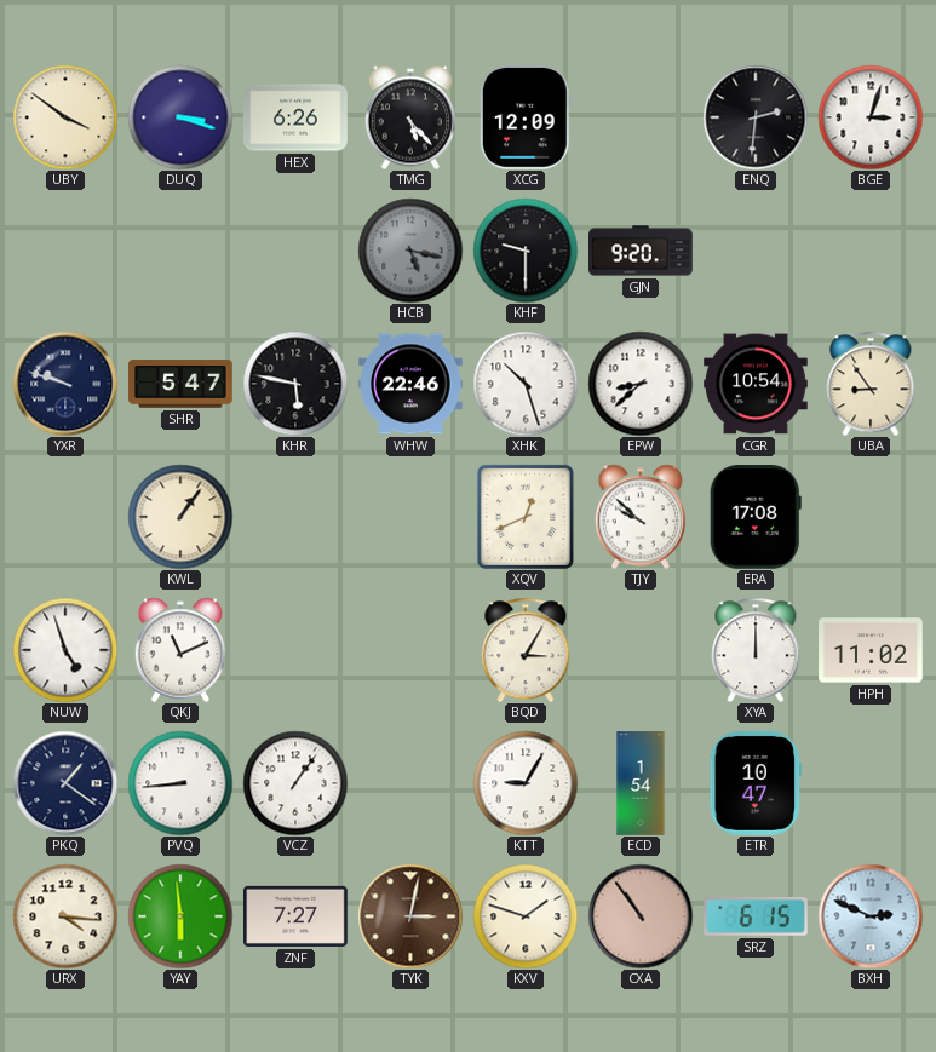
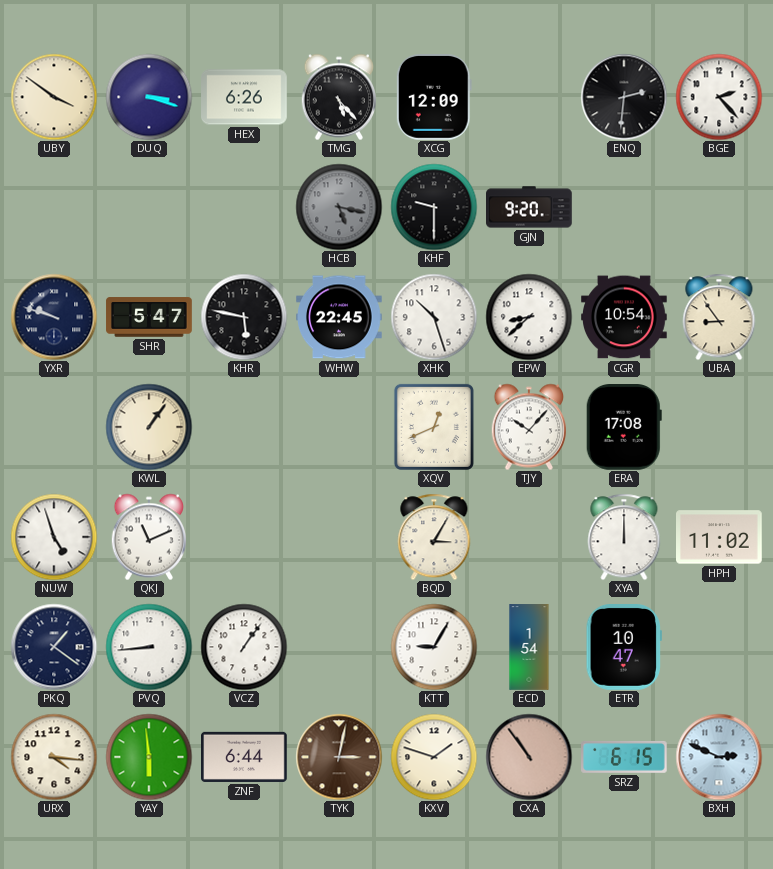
BGE: 3:03 -> 2:23
WHW: 22:46 -> 22:45
TJY: 9:52 -> 10:07
ZNF: 7:27 -> 6:44
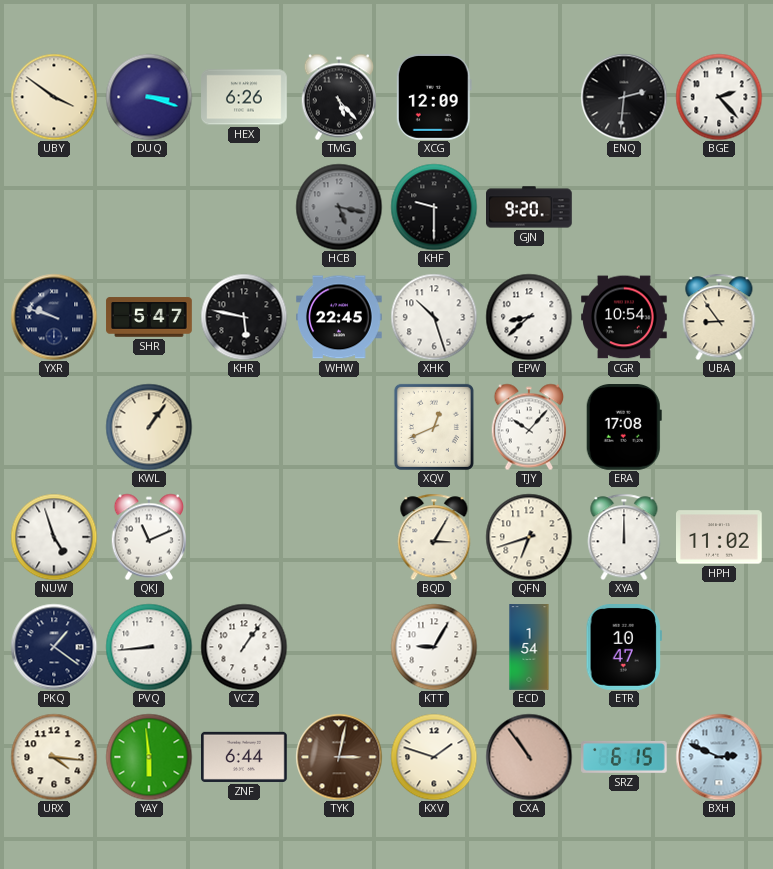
QFN: none -> 6:42
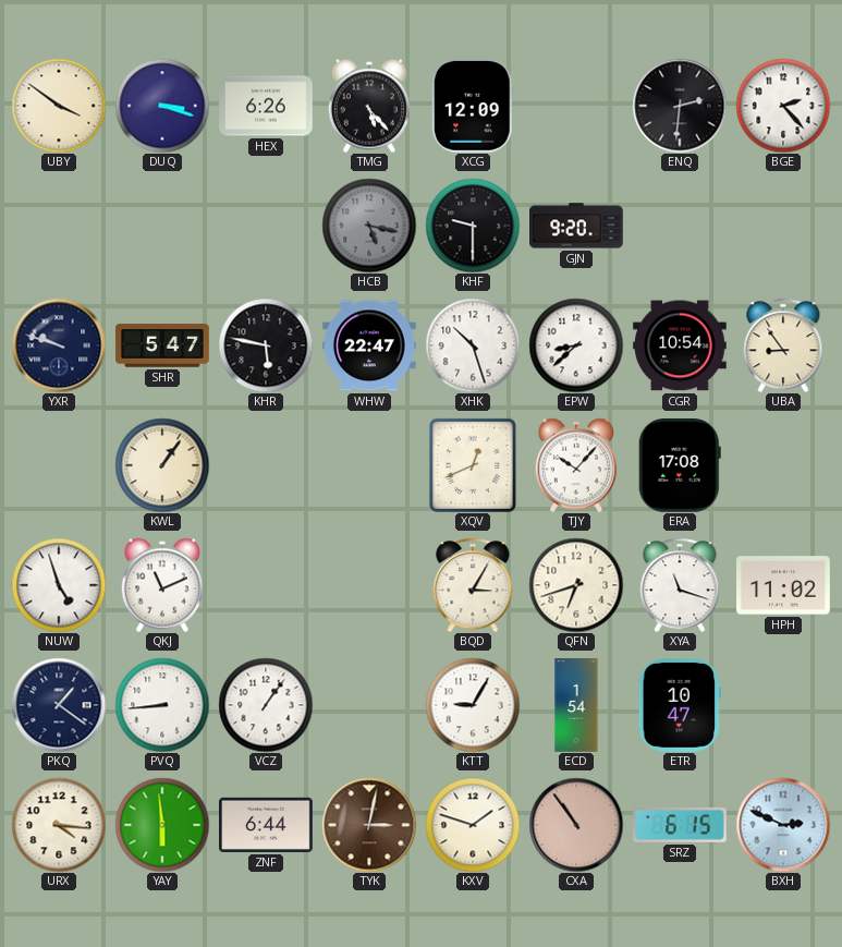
WHW: 22:45 -> 22:47
XYA: 12:00 -> 11:18
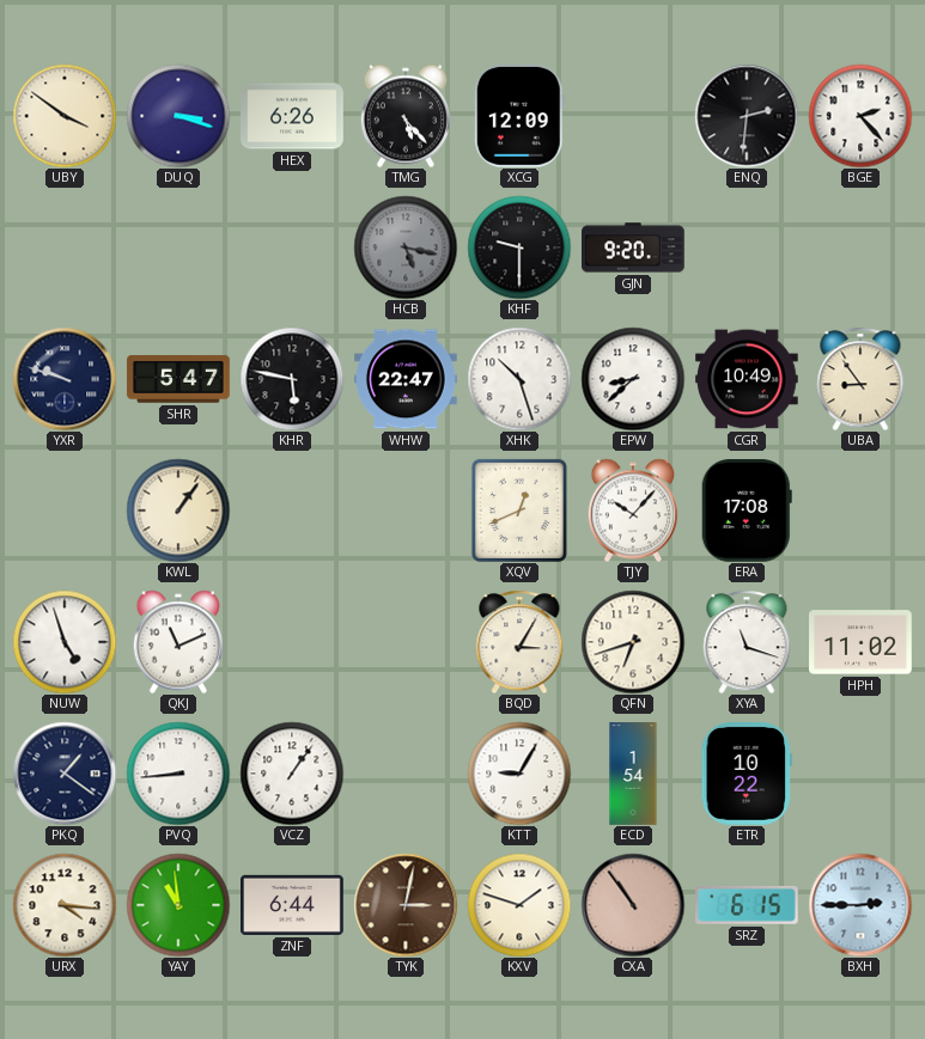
CGR: 10:54 -> 10:49
ETR: 10:47 -> 10:22
YAY: 5:59 -> 10:59
BXH: 2:49 -> 2:45
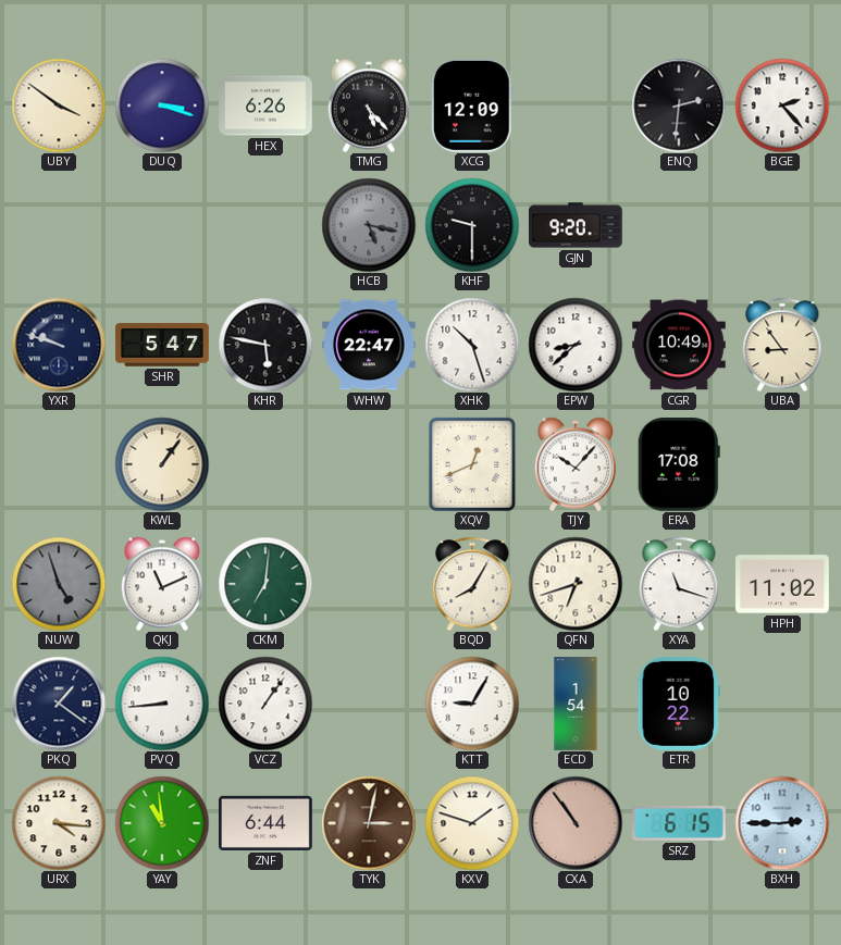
NUW dial: white -> grey
CKM: none -> 7:01
BQD: 3:05 -> 8:05
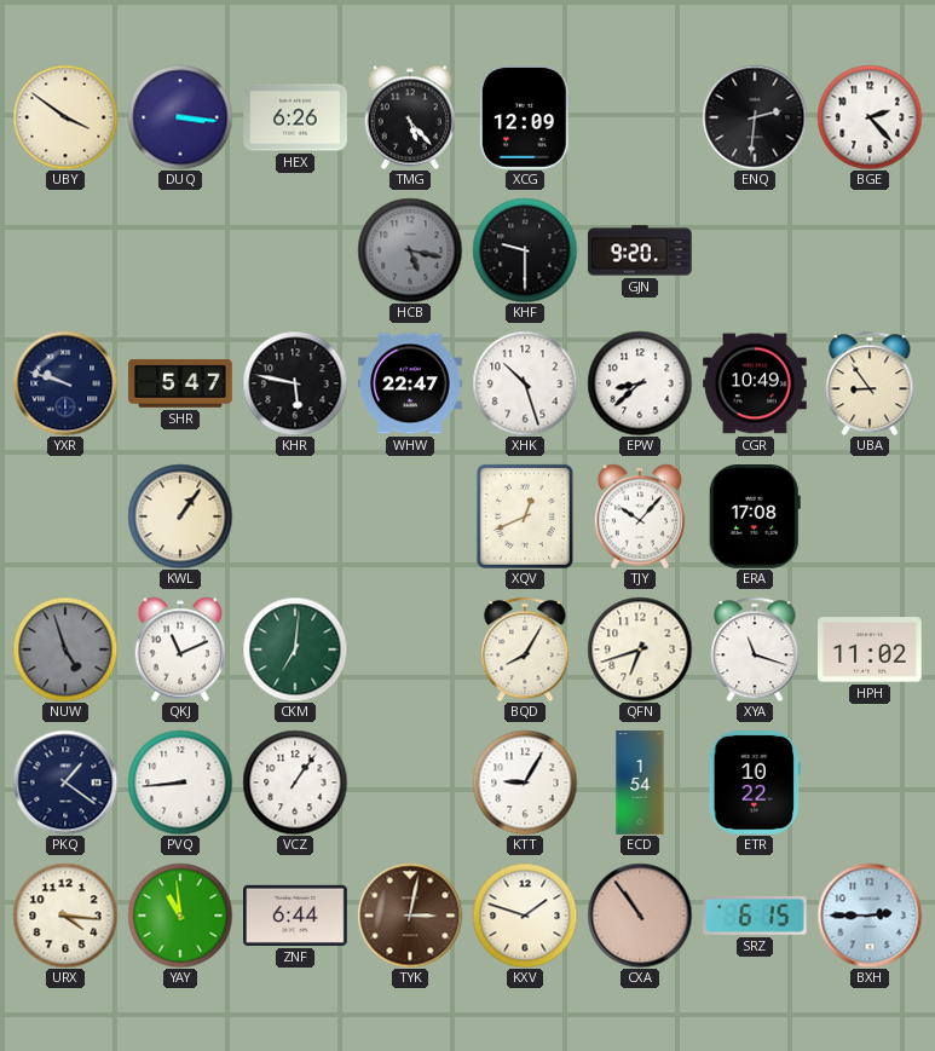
DUQ: 3:18 -> 3:16
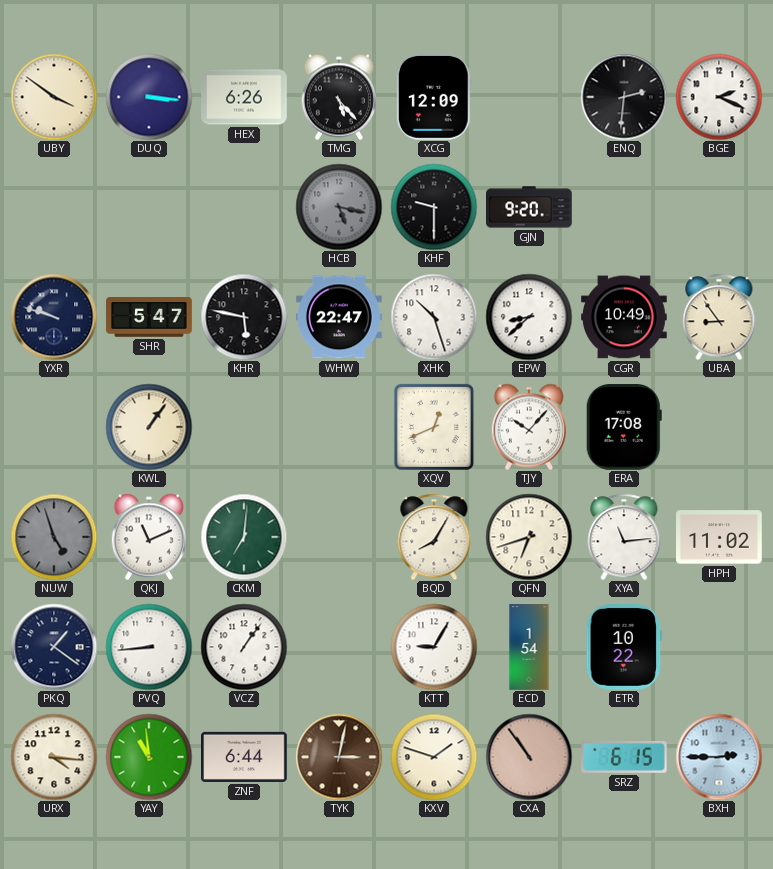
BGE: 2:23 -> 2:19
XYA: 11:18 -> 11:14
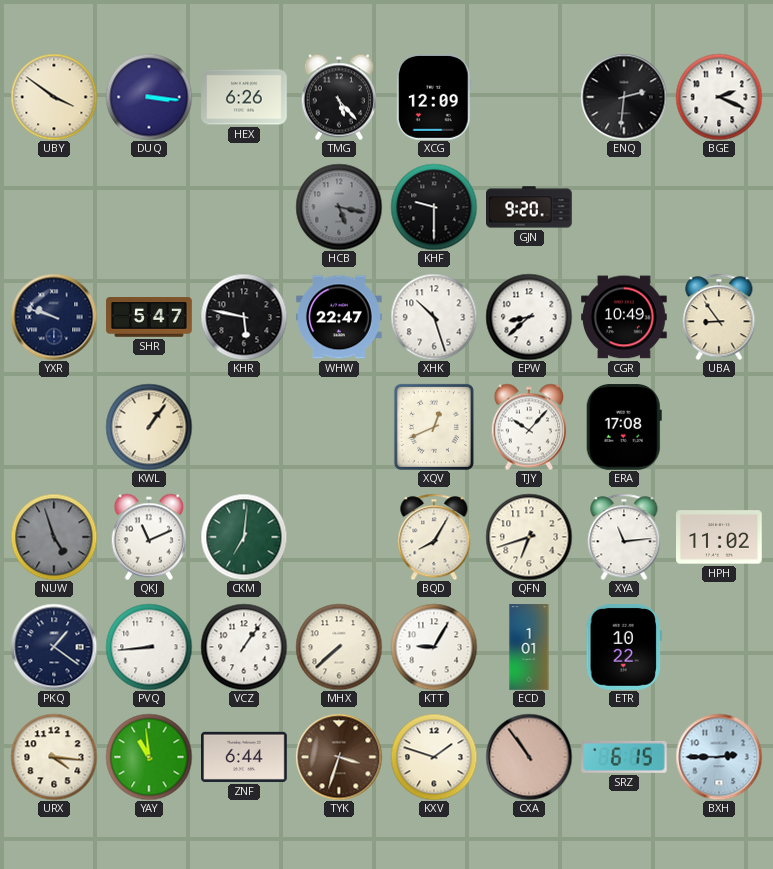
MHX: none -> 7:38
ECD: 1:54 -> 1:01
TYK: 3:02 -> 3:33
